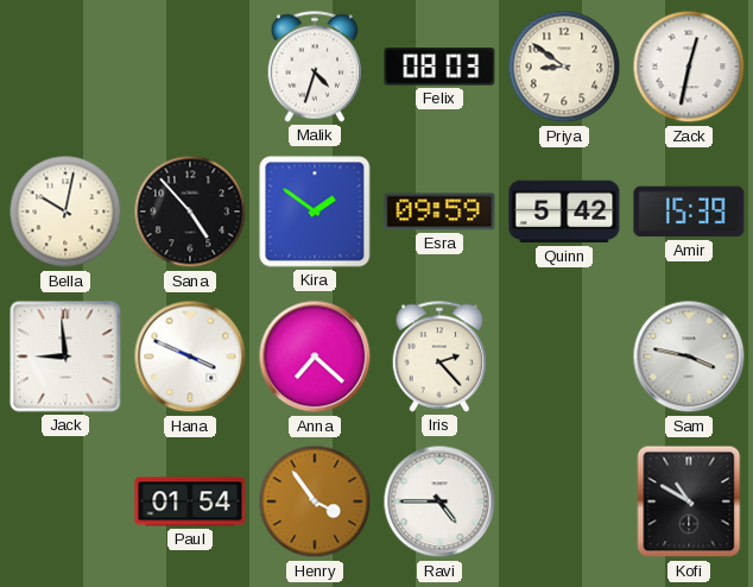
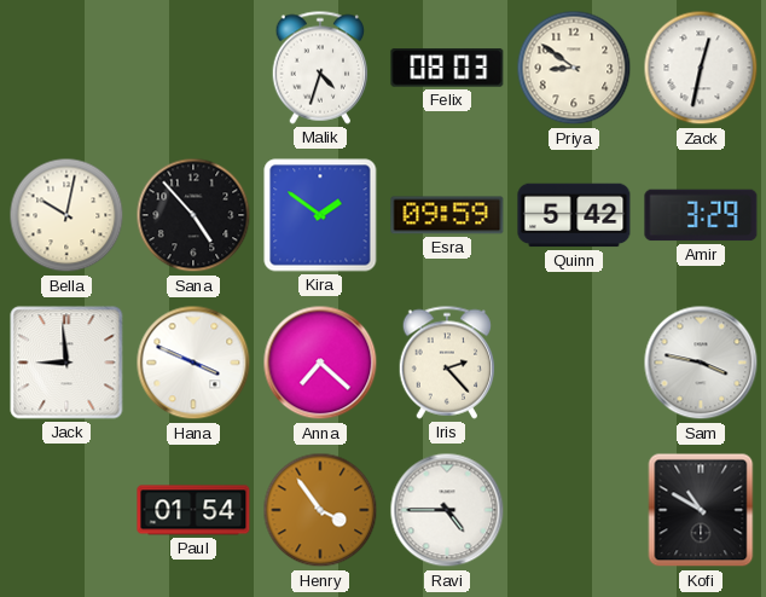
Amir: 15:39 -> 3:29
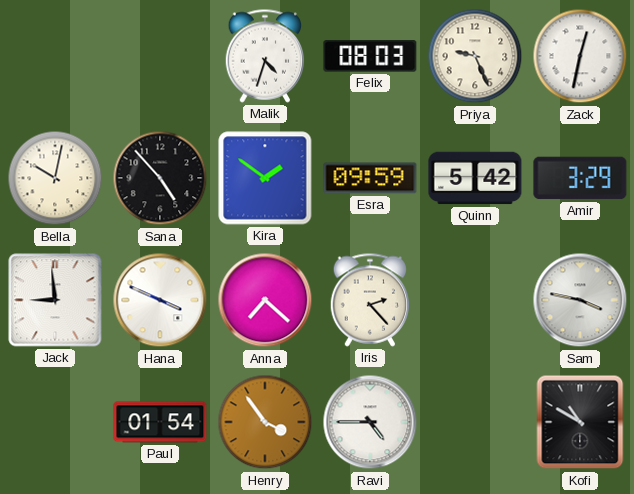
Priya: 8:51 -> 9:26
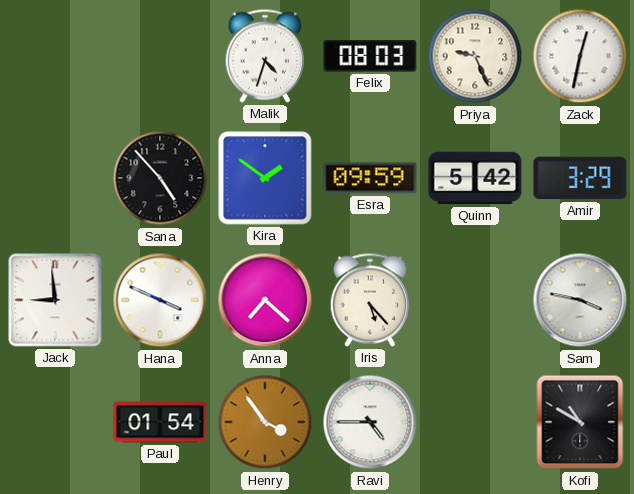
Bella: 10:02 -> none
Iris: 2:23 -> 5:23
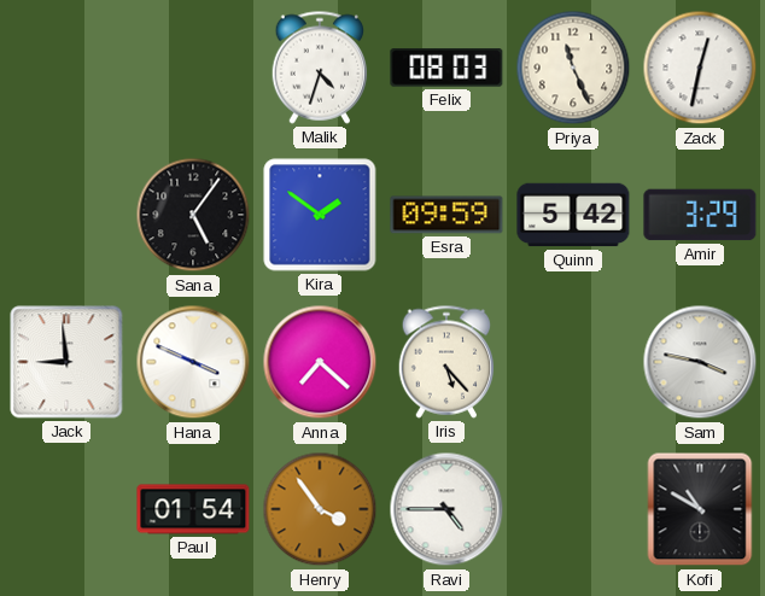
Priya: 9:26 -> 11:26
Sana: 4:53 -> 5:06
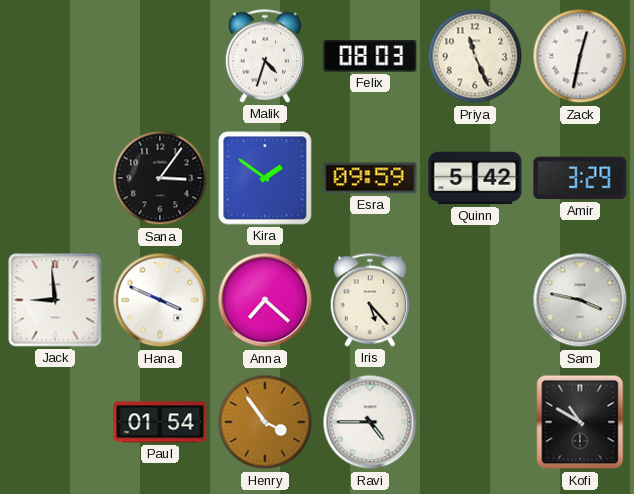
Sana: 5:06 -> 3:06
